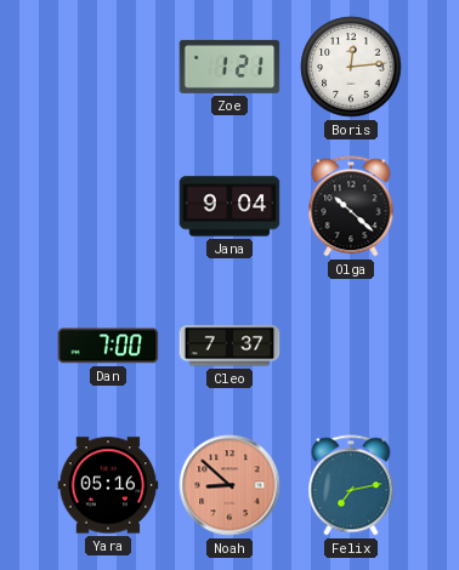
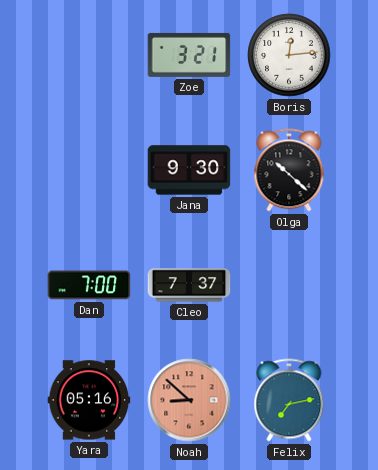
Zoe: 1:21 -> 3:21
Jana: 9:04 -> 9:30
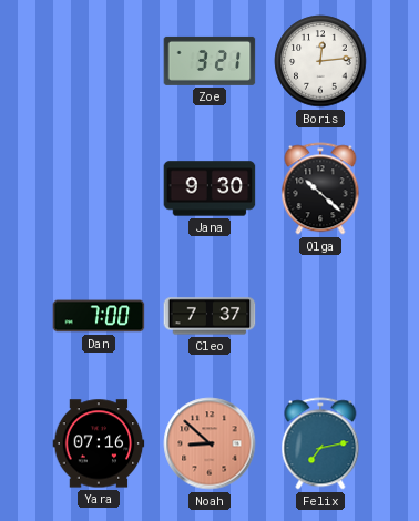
Yara: 05:16 -> 07:16
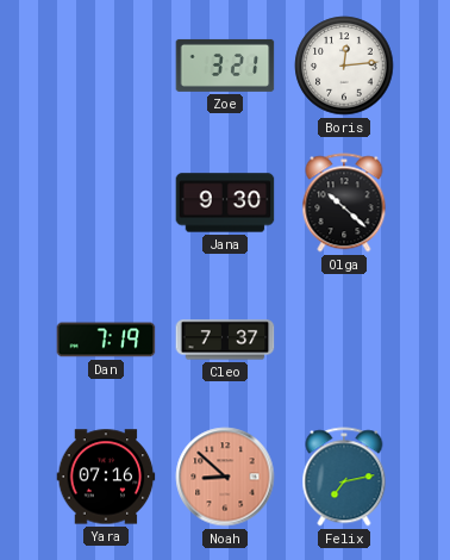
Dan: 7:00 -> 7:19
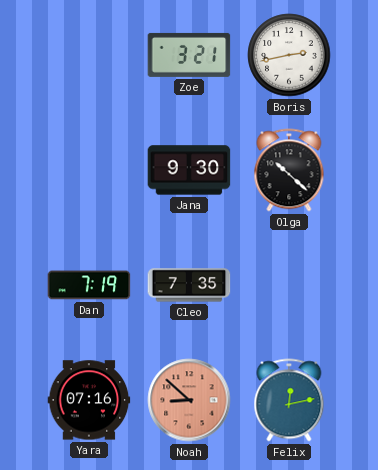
Boris: 12:14 -> 2:43
Cleo: 7:37 -> 7:35
Felix: 7:13 -> 12:13
